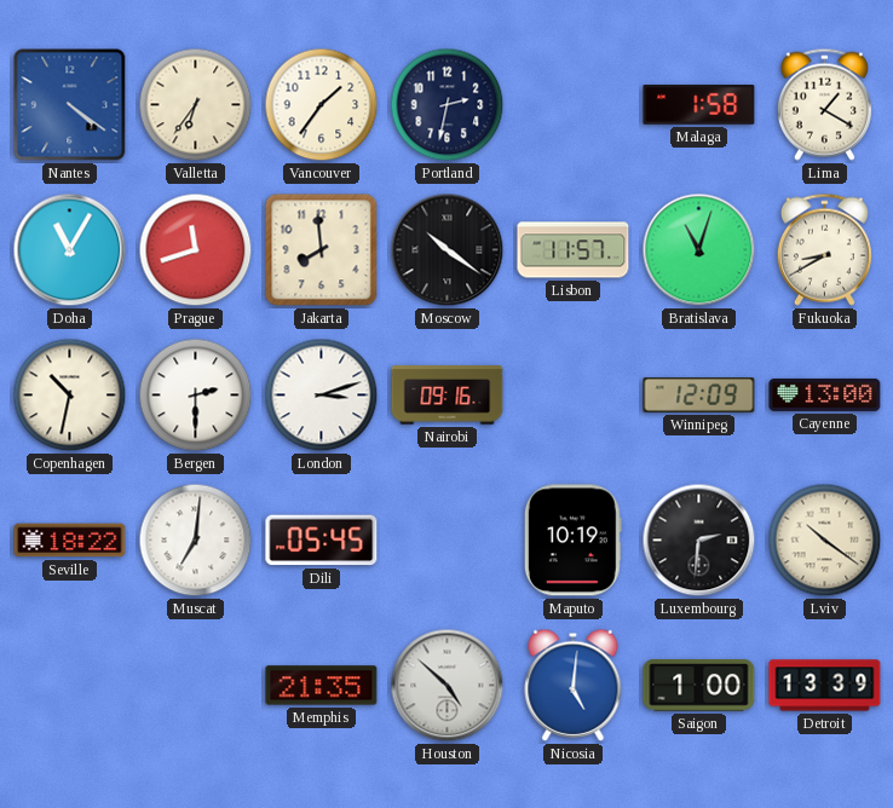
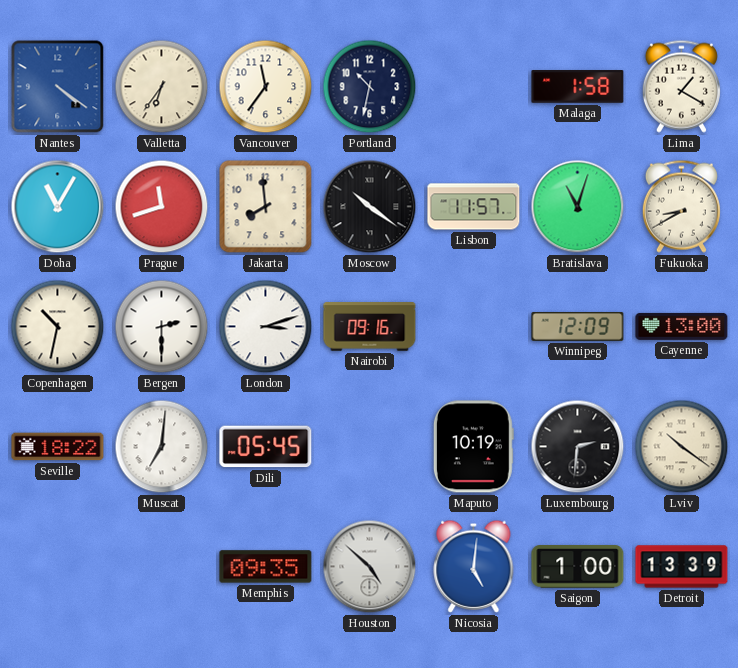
Vancouver: 1:36 -> 11:36
Portland: 2:32 -> 10:32
Memphis: 21:35 -> 09:35
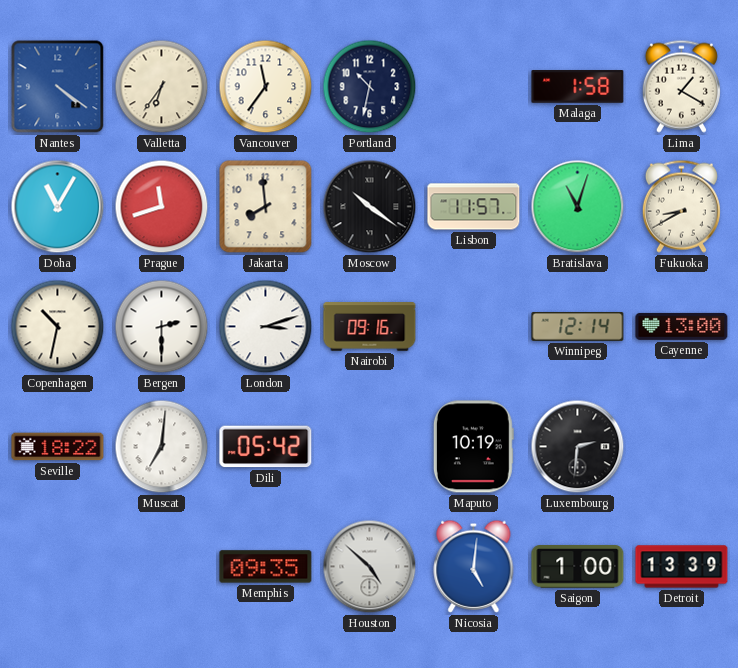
Winnipeg: 12:09 -> 12:14
Dili: 05:45 -> 05:42
Lviv: 10:21 -> none
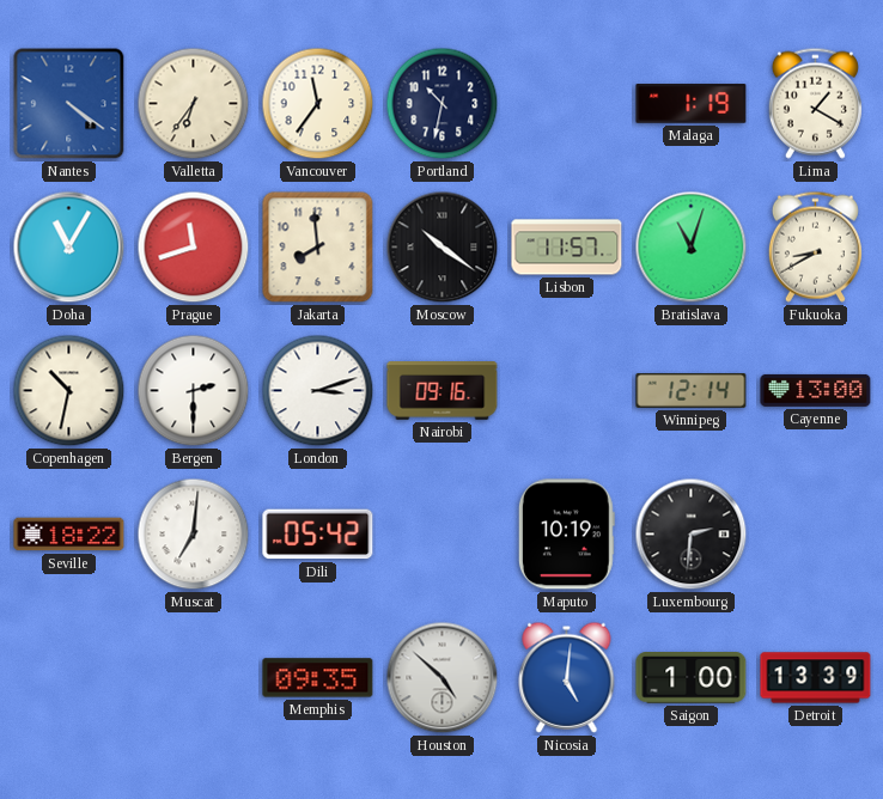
Malaga: 1:58 -> 1:19
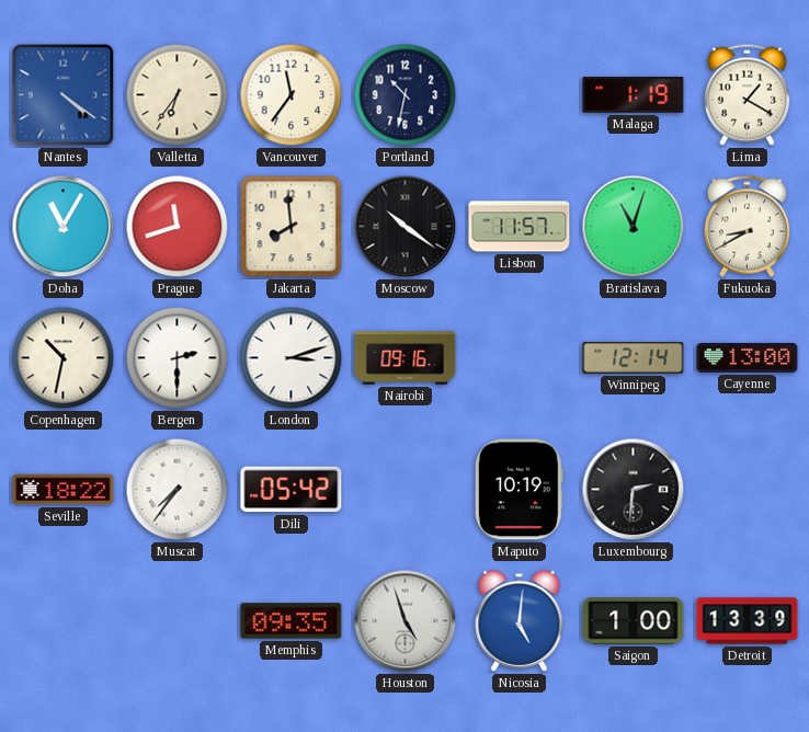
Muscat: 7:01 -> 7:36
Houston: 4:52 -> 4:57
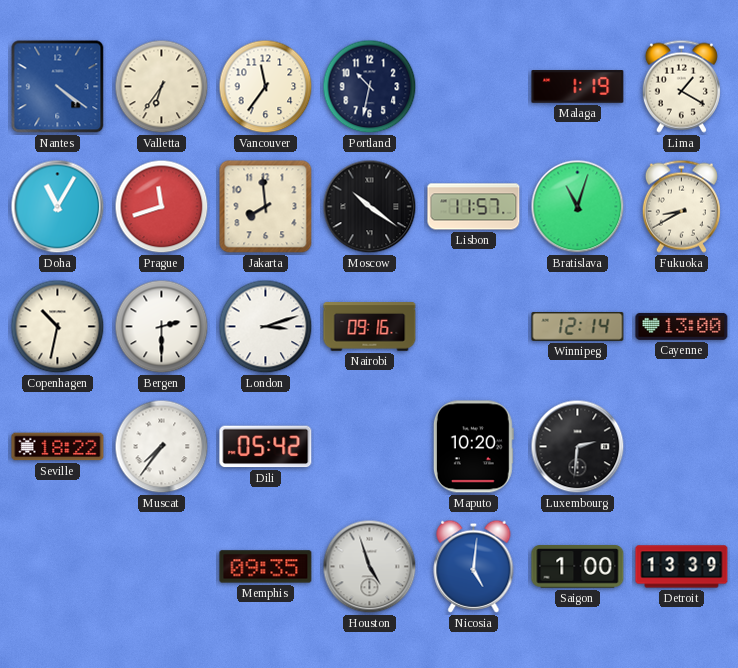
Maputo: 10:19 -> 10:20
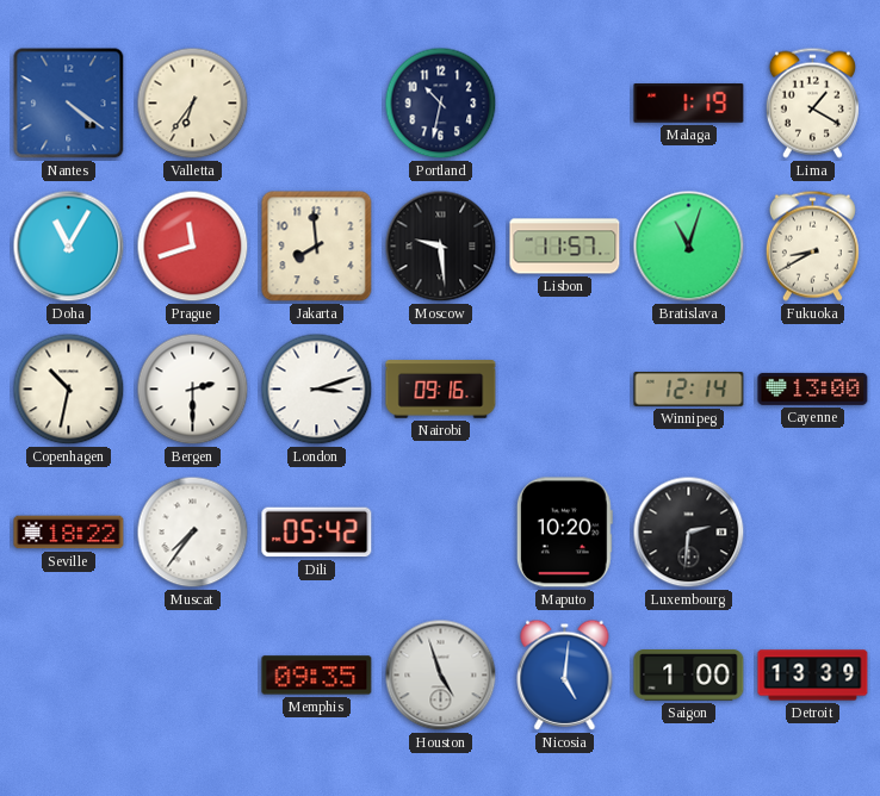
Vancouver: 11:36 -> none
Moscow: 10:21 -> 9:29
